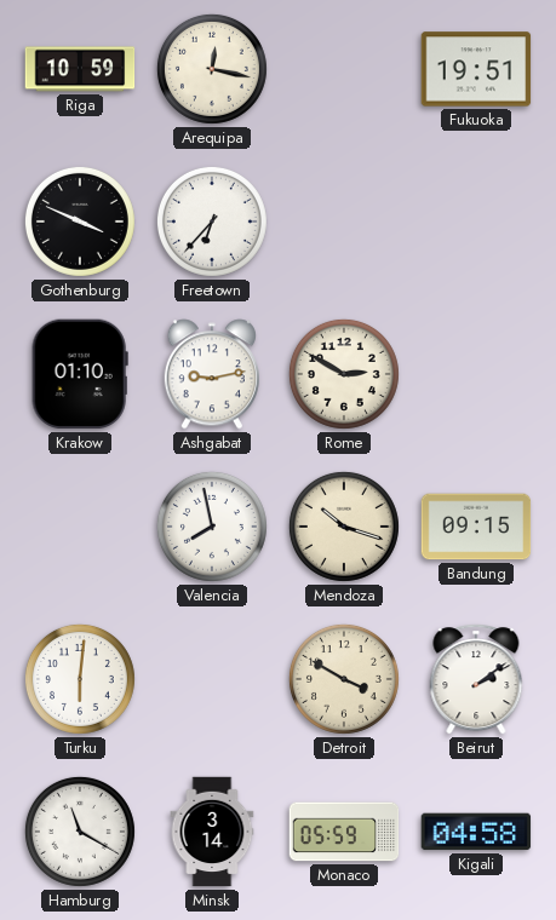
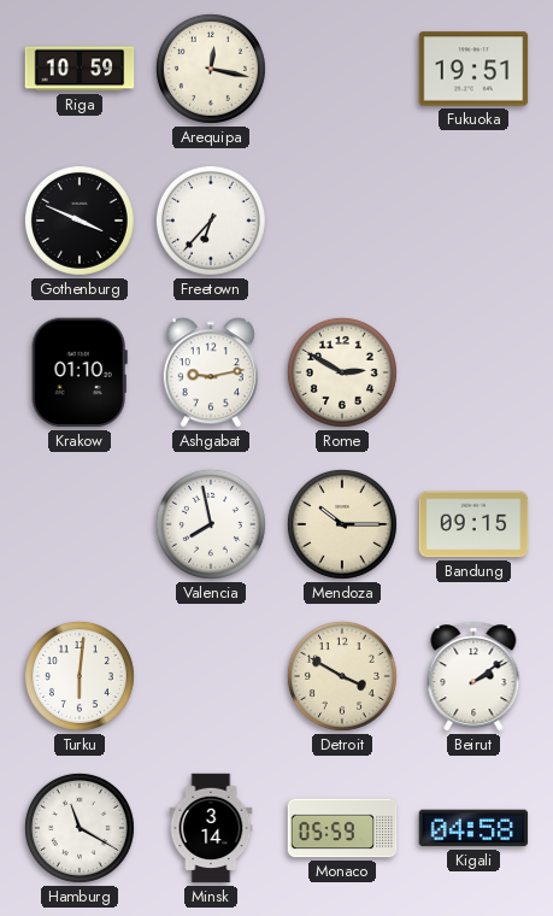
Mendoza: 10:18 -> 10:15
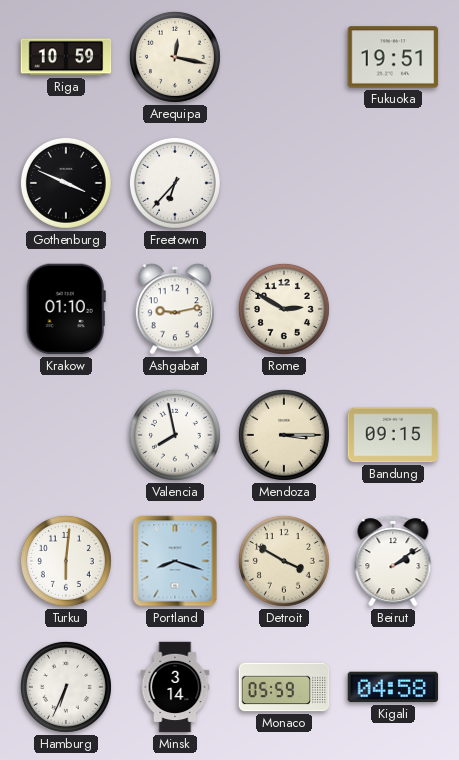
Mendoza: 10:15 -> 3:15
Portland: none -> 8:18
Hamburg: 11:20 -> 6:34
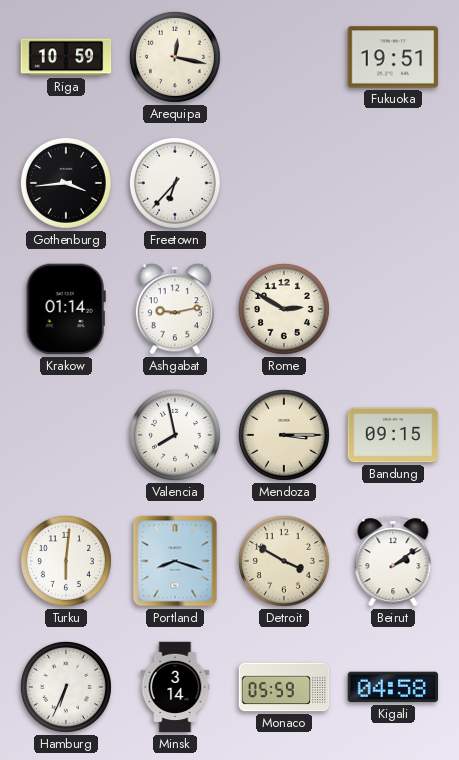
Gothenburg: 3:49 -> 3:44
Krakow: 01:10 -> 01:14
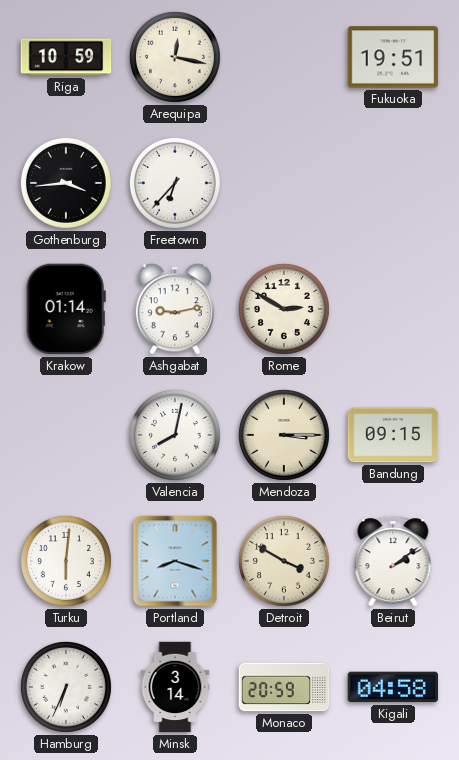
Valencia: 7:58 -> 8:02
Monaco: 05:59 -> 20:59
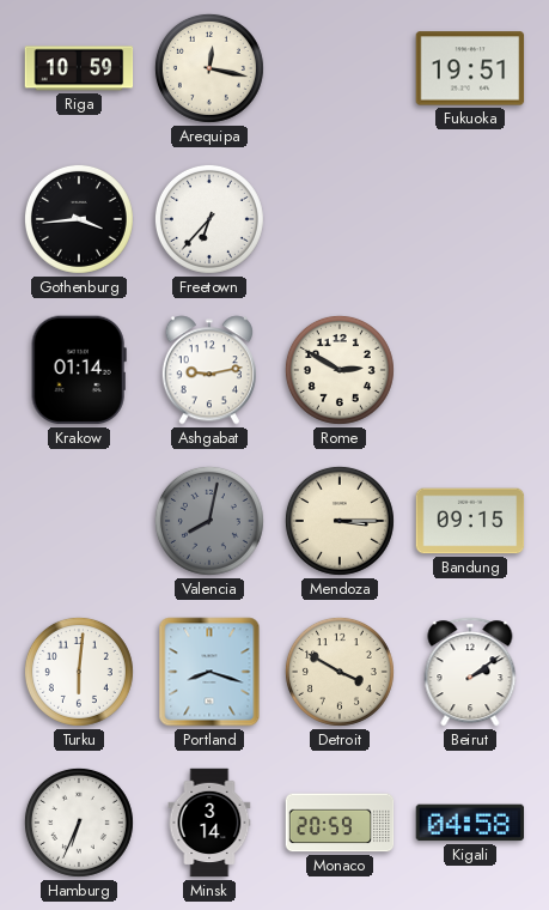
Valencia dial: white -> grey
